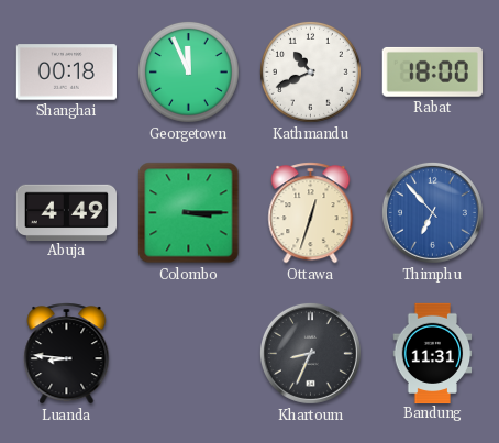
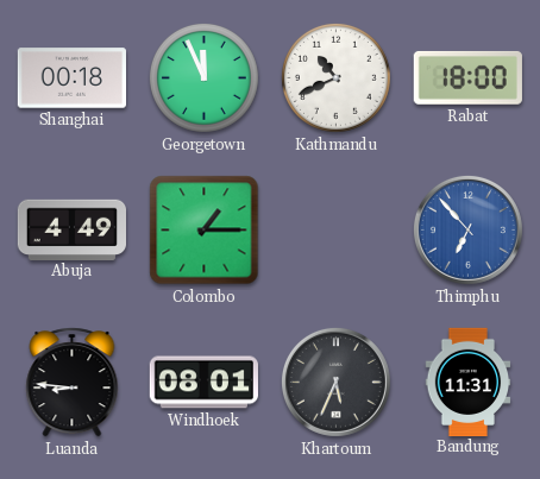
Colombo: 3:15 -> 1:15
Ottawa: 12:33 -> none
Windhoek: none -> 08:01
Khartoum: 8:34 -> 5:34
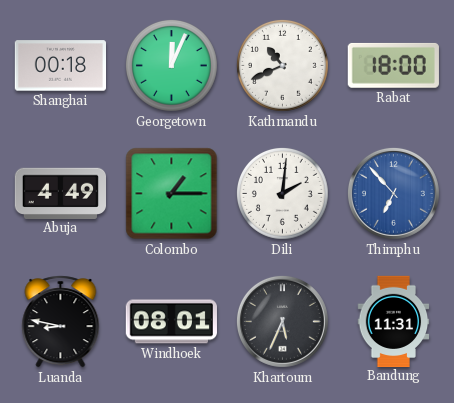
Georgetown: 11:56 -> 12:04
Dili: none -> 2:01
Luanda: 8:46 -> 8:47
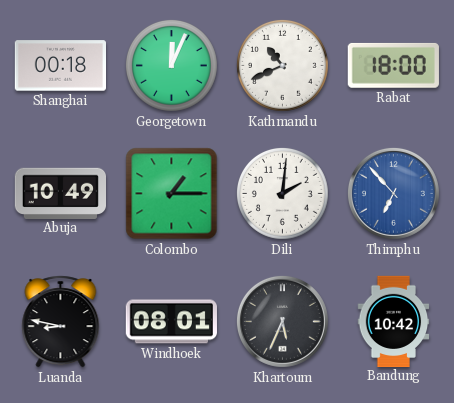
Abuja: 4:49 -> 10:49
Bandung: 11:31 -> 10:42
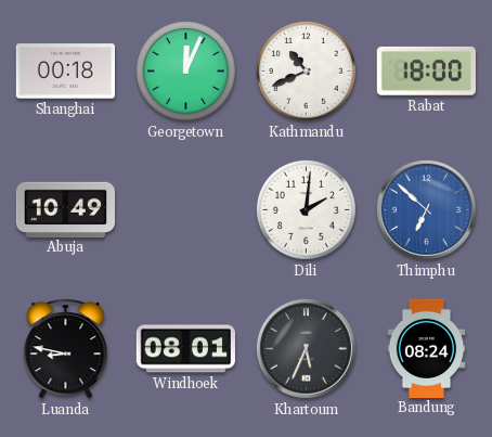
Colombo: 1:15 -> none
Thimphu: 6:53 -> 6:52
Bandung: 10:42 -> 08:24
